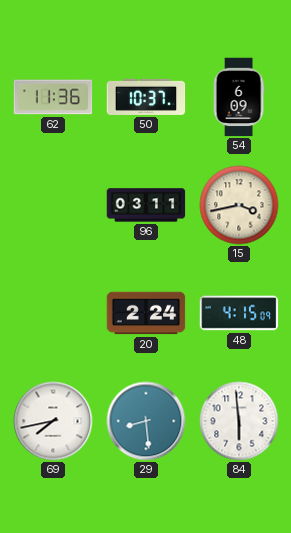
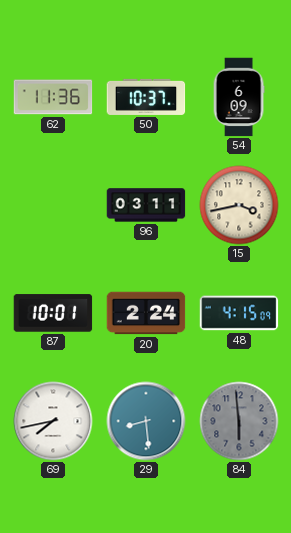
87: none -> 10:01
84 dial: white -> grey
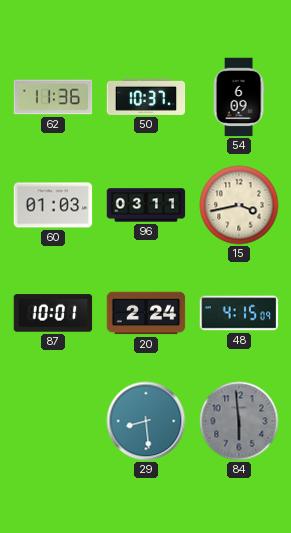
60: none -> 01:03
69: 7:43 -> none
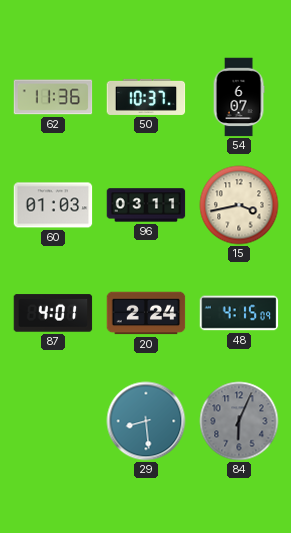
54: 6:09 -> 6:07
87: 10:01 -> 4:01
84: 5:59 -> 6:04
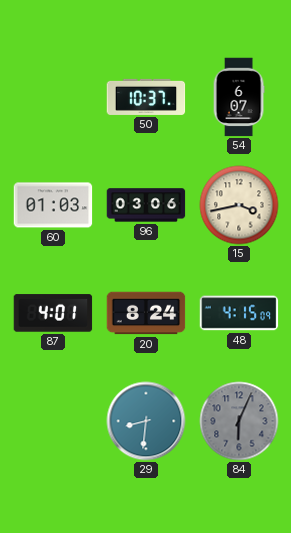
62: 11:36 -> none
96: 03:11 -> 03:06
20: 2:24 -> 8:24
29: 8:29 -> 8:31
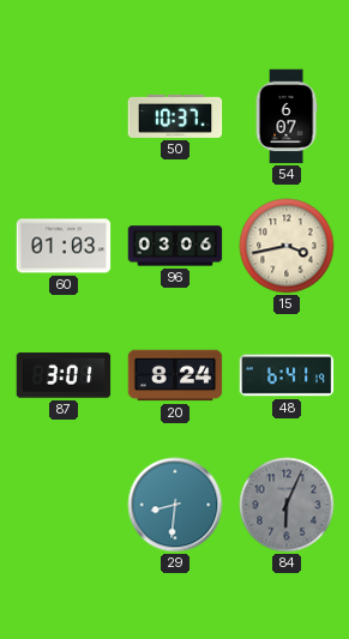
87: 4:01 -> 3:01
48: 4:15 -> 6:41
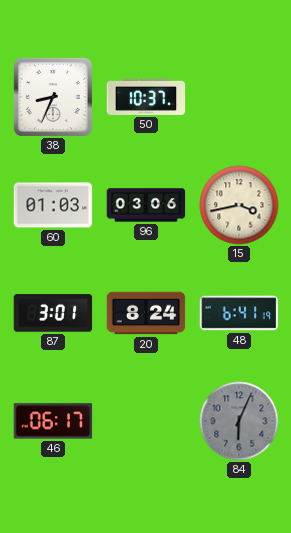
38: none -> 8:34
54: 6:07 -> none
46: none -> 06:17
29: 8:31 -> none
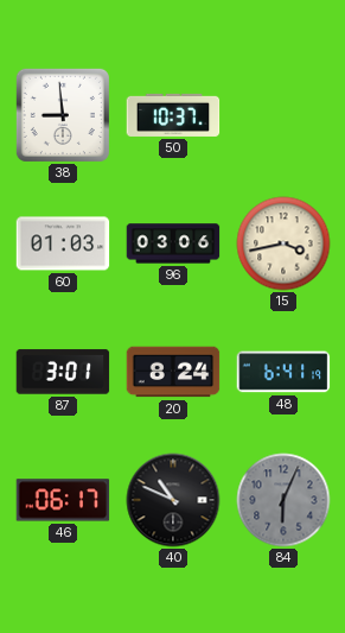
38: 8:34 -> 8:59
40: none -> 10:49
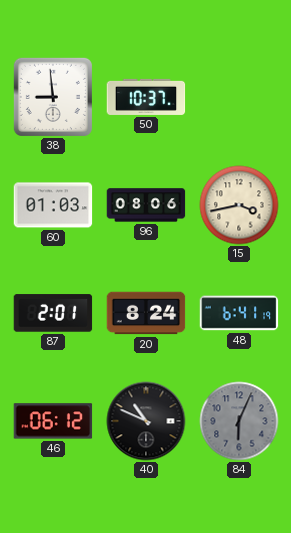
96: 03:06 -> 08:06
87: 3:01 -> 2:01
46: 06:17 -> 06:12
